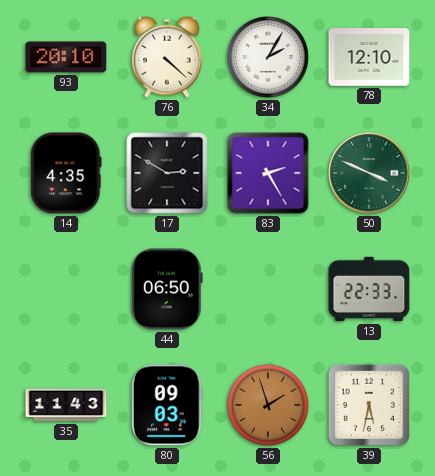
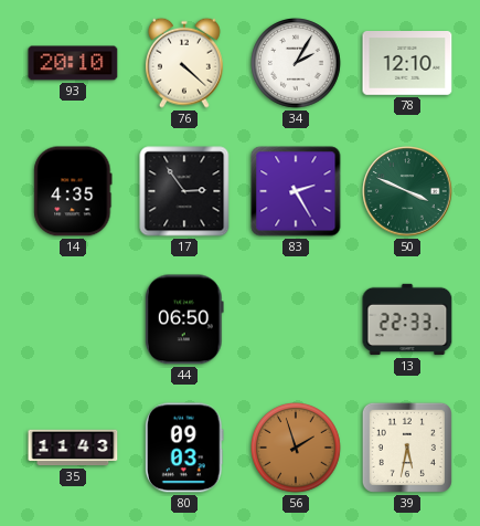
17: 2:50 -> 2:54
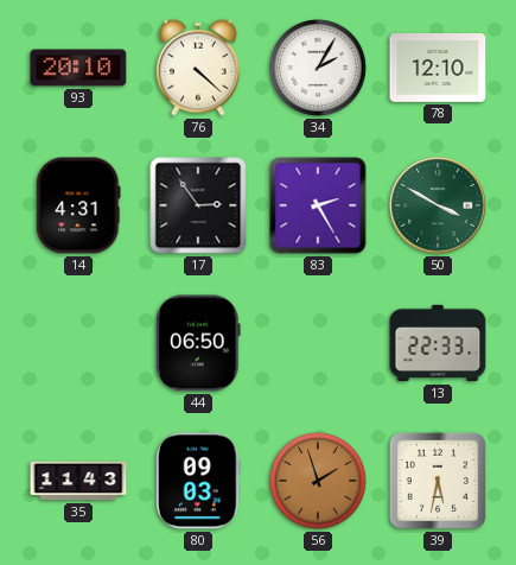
14: 4:35 -> 4:31
50: 3:49 -> 3:50
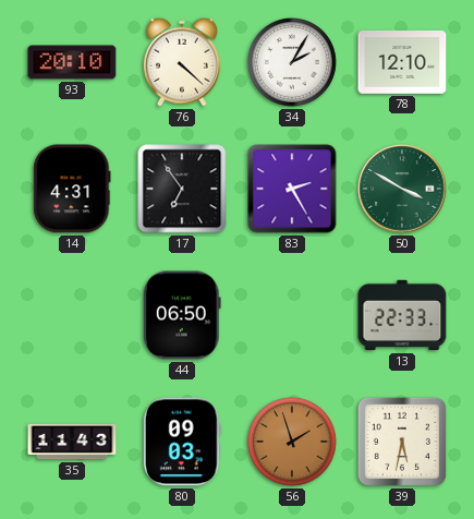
17: 2:54 -> 6:54
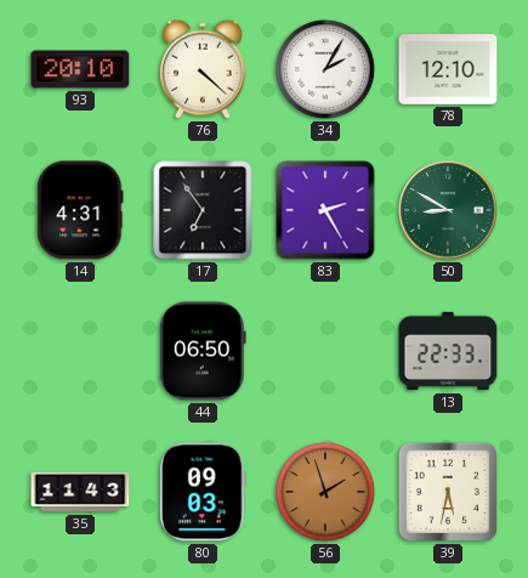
50: 3:50 -> 8:50
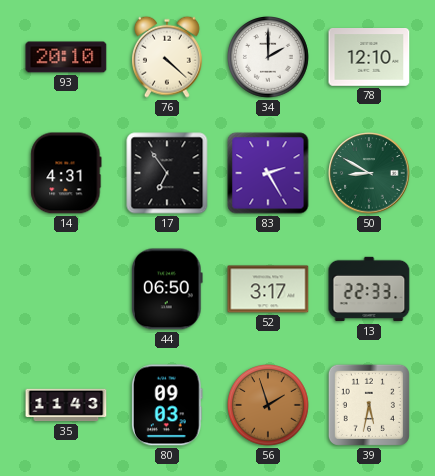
34: 2:05 -> 2:00
52: none -> 3:17
